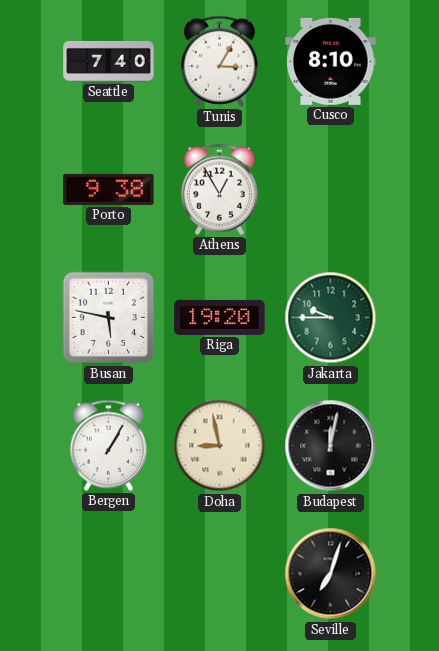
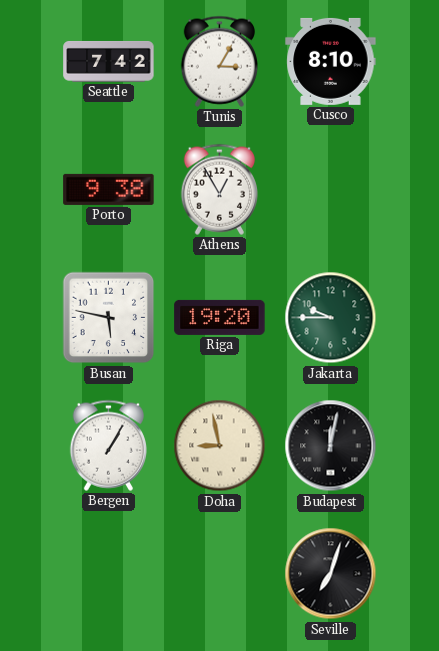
Seattle: 7:40 -> 7:42
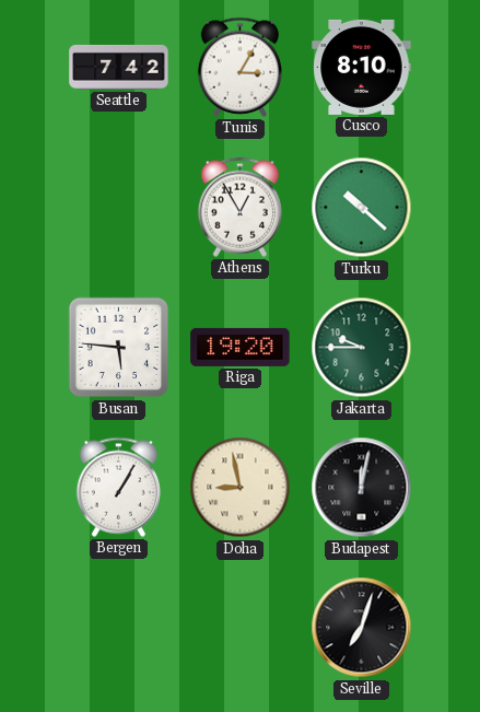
Porto: 9:38 -> none
Turku: none -> 10:22
Busan: 5:47 -> 5:46
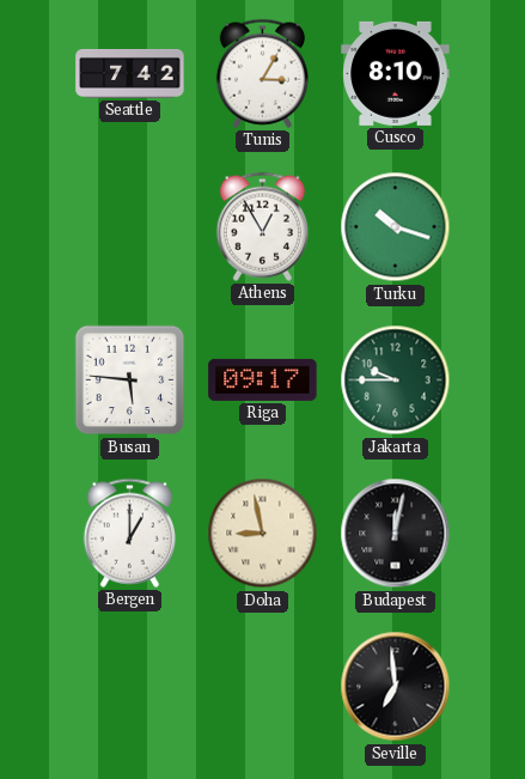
Turku: 10:22 -> 10:18
Riga: 19:20 -> 09:17
Bergen: 1:05 -> 1:00
Seville: 7:03 -> 6:59
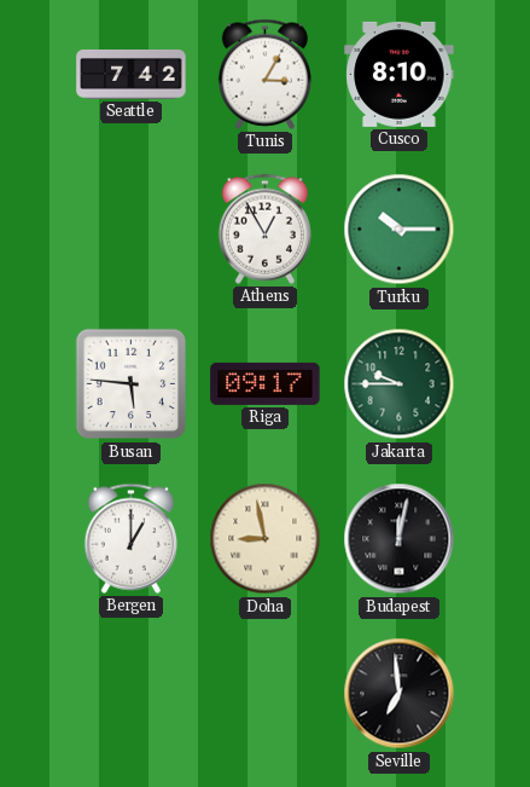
Turku: 10:18 -> 10:15
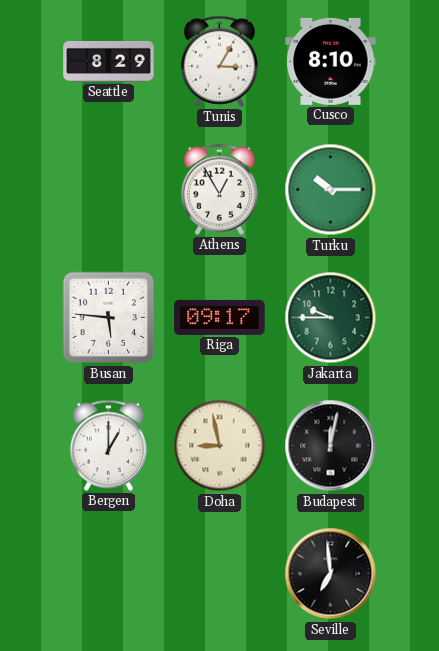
Seattle: 7:42 -> 8:29
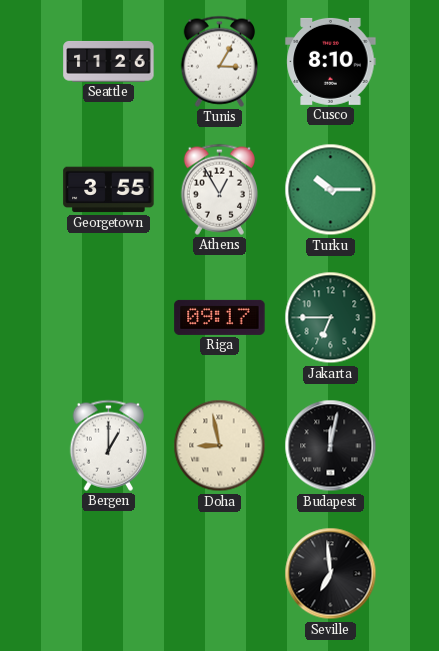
Seattle: 8:29 -> 11:26
Georgetown: none -> 3:55
Busan: 5:46 -> none
Jakarta: 9:45 -> 6:45
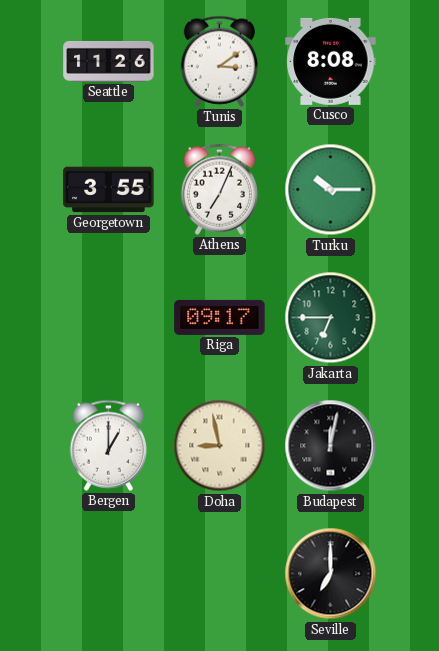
Tunis: 3:05 -> 3:09
Cusco: 8:10 -> 8:08
Athens: 12:55 -> 7:04
Seville: 6:59 -> 7:00
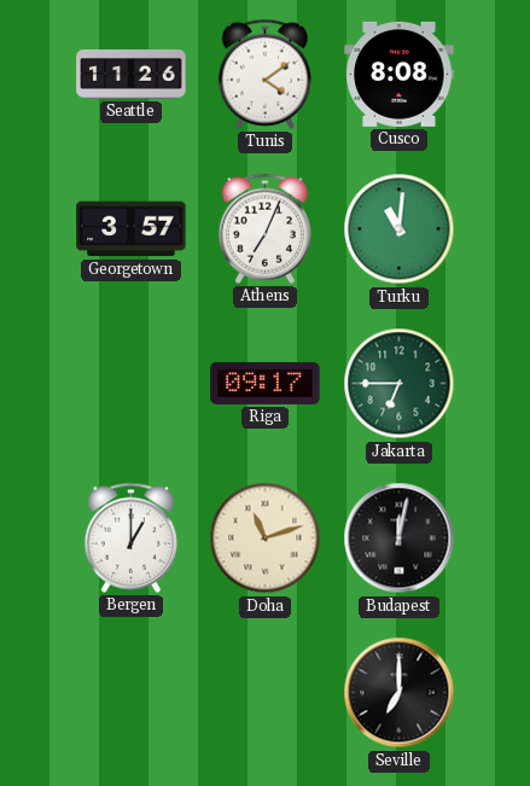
Tunis: 3:09 -> 4:09
Georgetown: 3:55 -> 3:57
Turku: 10:15 -> 11:01
Doha: 8:58 -> 11:12
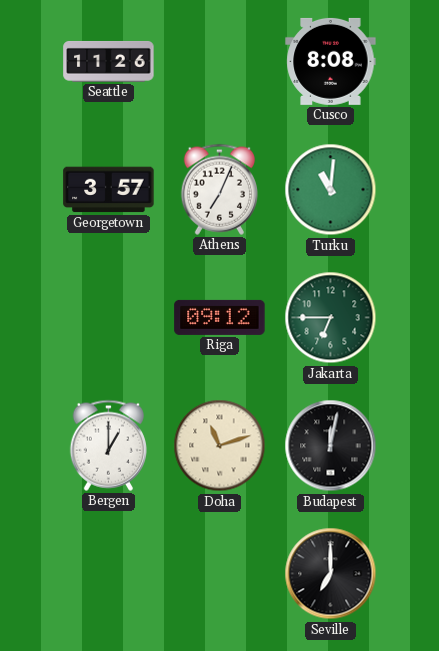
Tunis: 4:09 -> none
Riga: 09:17 -> 09:12
